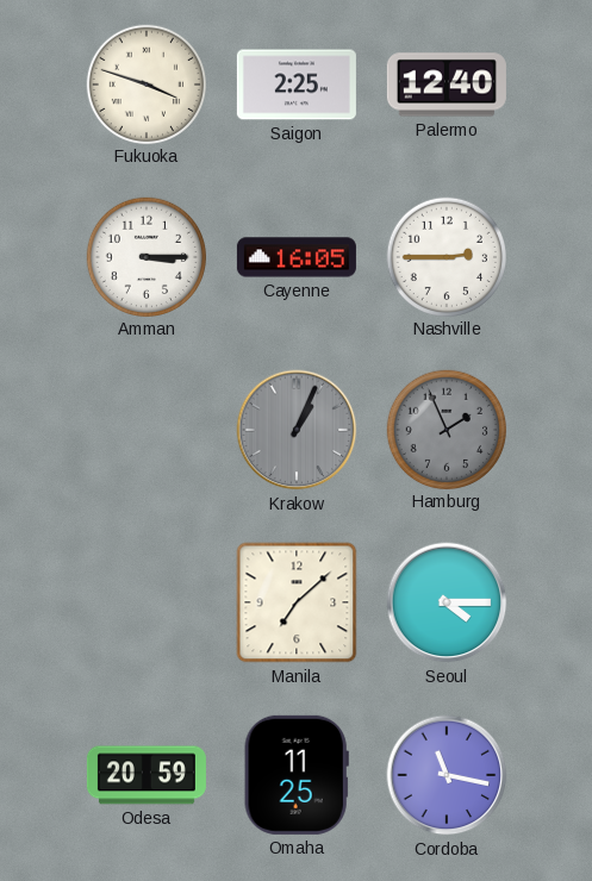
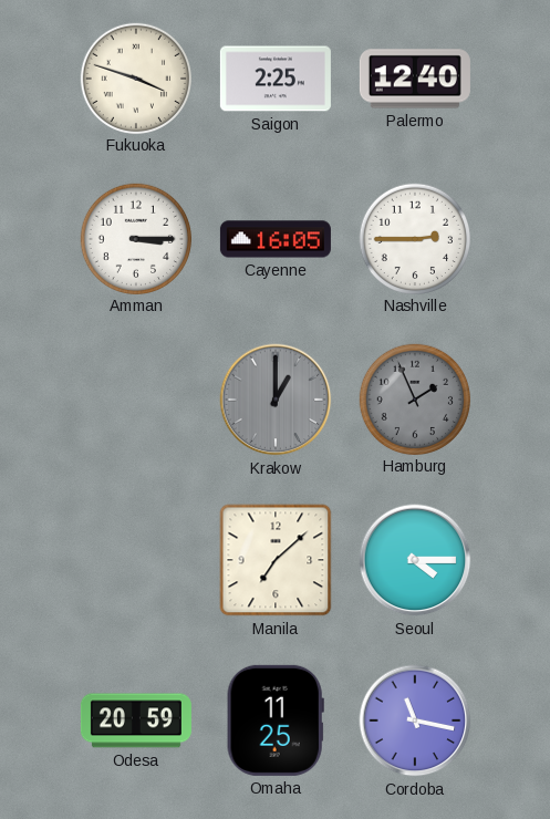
Krakow: 1:04 -> 1:00
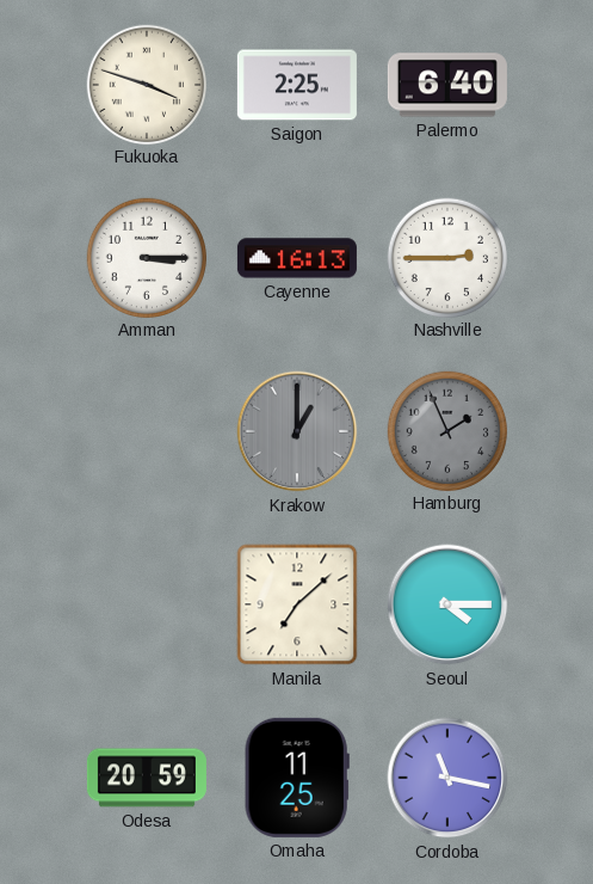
Palermo: 12:40 -> 6:40
Cayenne: 16:05 -> 16:13
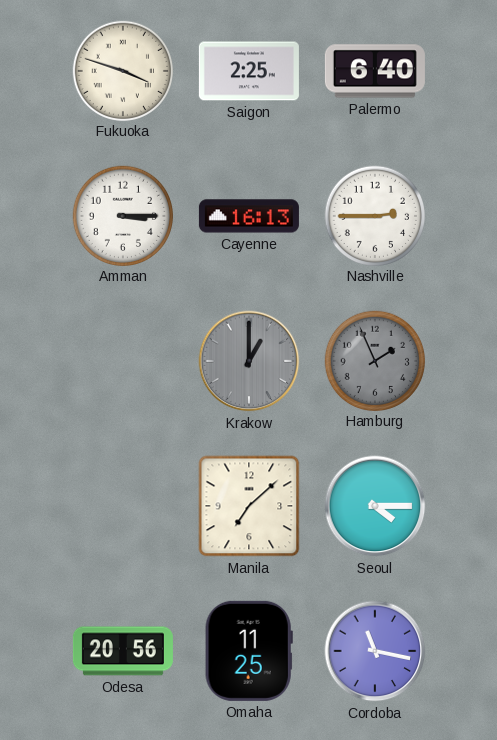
Odesa: 20:59 -> 20:56
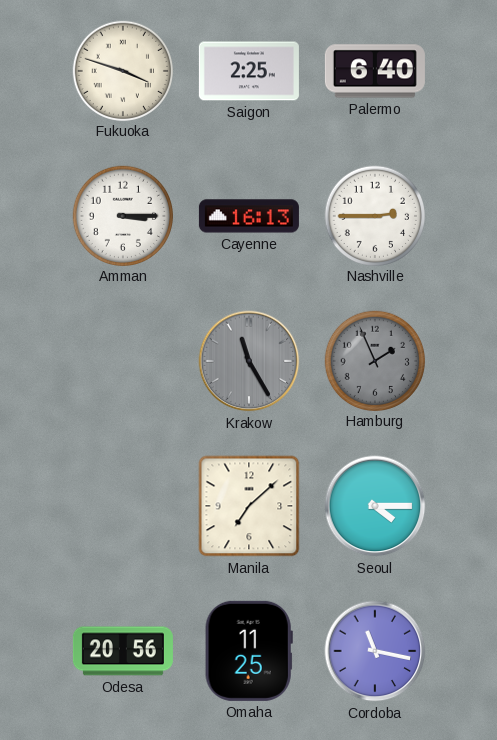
Krakow: 1:00 -> 11:25
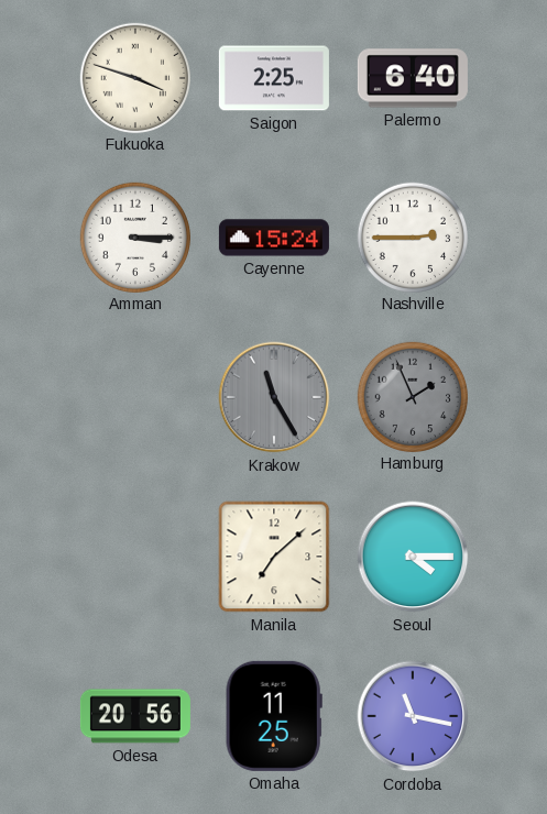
Cayenne: 16:13 -> 15:24
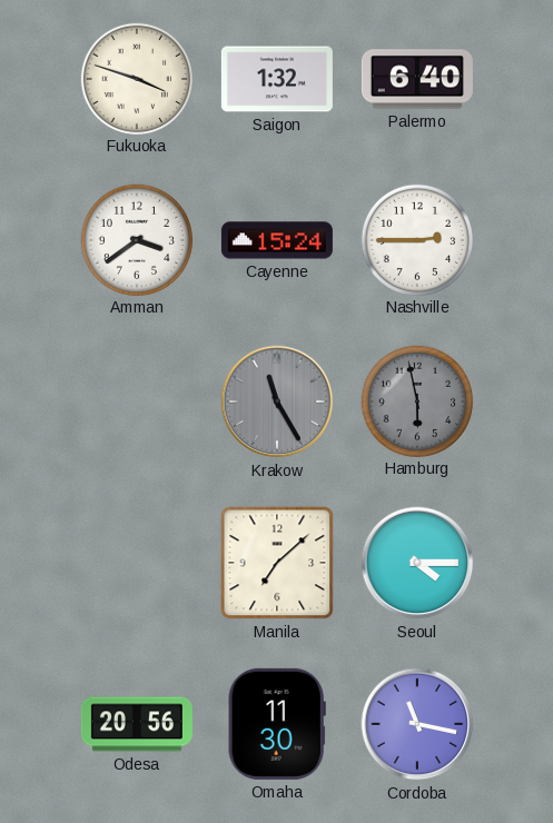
Saigon: 2:25 -> 1:32
Amman: 3:15 -> 3:39
Hamburg: 1:56 -> 5:58
Omaha: 11:25 -> 11:30
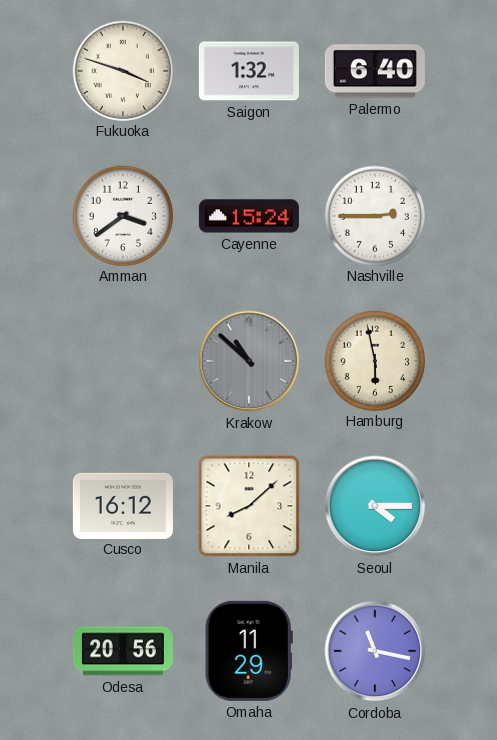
Krakow: 11:25 -> 10:52
Hamburg dial: grey -> cream
Cusco: none -> 16:12
Manila: 7:08 -> 8:08
Omaha: 11:30 -> 11:29
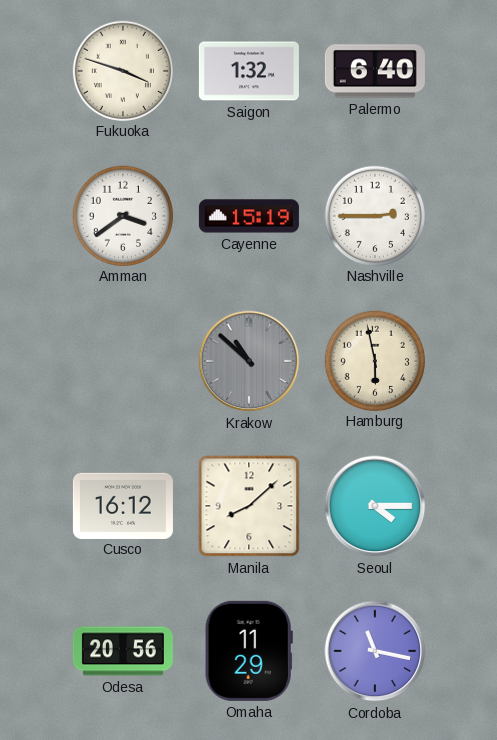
Cayenne: 15:24 -> 15:19
